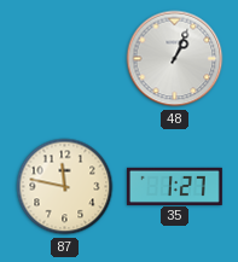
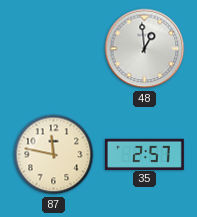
48: 1:04 -> 12:59
35: 1:27 -> 2:57
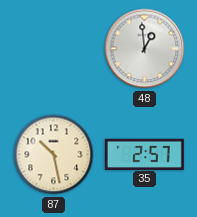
87: 11:47 -> 10:28
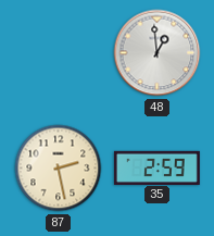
87: 10:28 -> 2:28
35: 2:57 -> 2:59
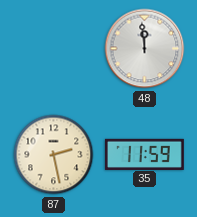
48: 12:59 -> 11:59
35: 2:59 -> 11:59
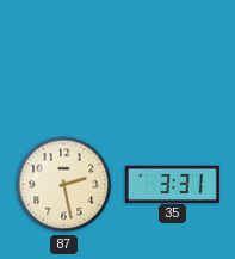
48: 11:59 -> none
35: 11:59 -> 3:31
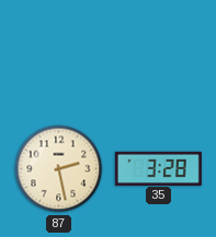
35: 3:31 -> 3:28
